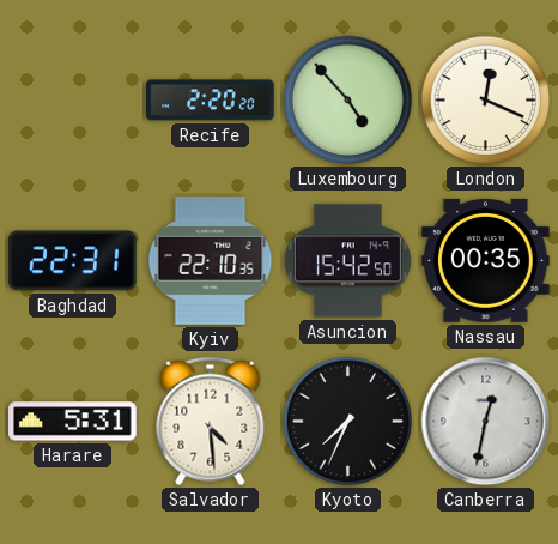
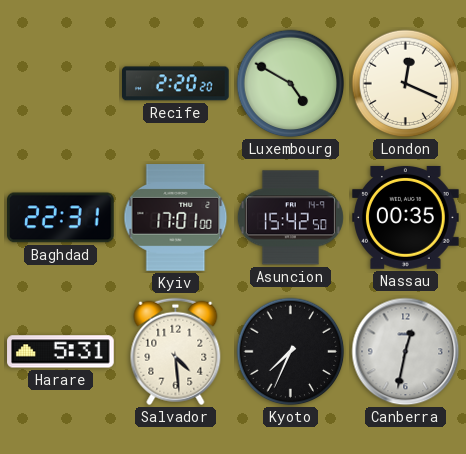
Luxembourg: 4:53 -> 4:50
Kyiv: 22:10 -> 17:01
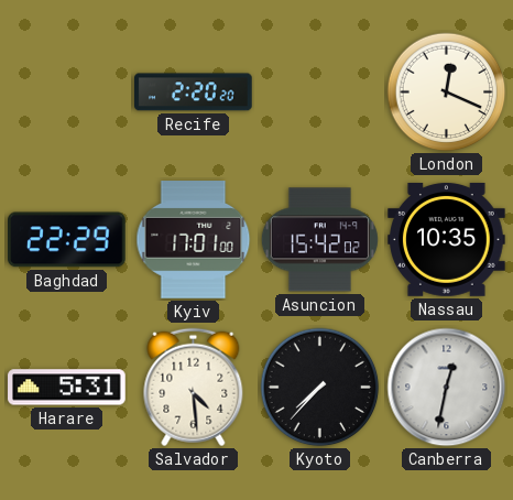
Luxembourg: 4:50 -> none
Baghdad: 22:31 -> 22:29
Asuncion: 15:42:50 -> 15:42:02
Nassau: 00:35 -> 10:35
Kyoto: 7:34 -> 7:37
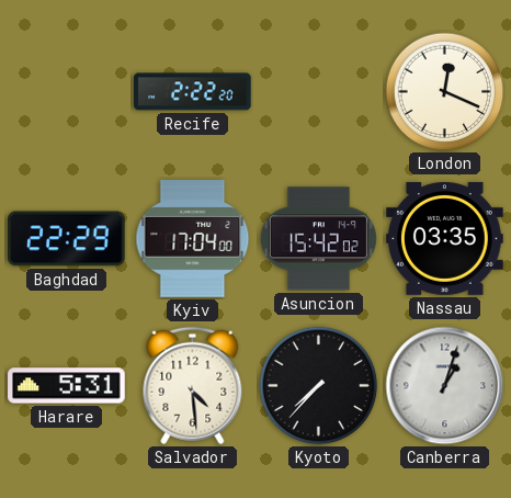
Recife: 2:20 -> 2:22
Kyiv: 17:01 -> 17:04
Nassau: 10:35 -> 03:35
Canberra: 12:32 -> 1:03
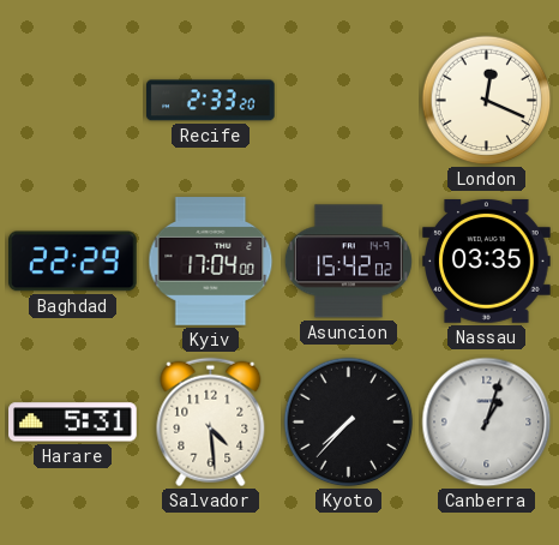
Recife: 2:22 -> 2:33
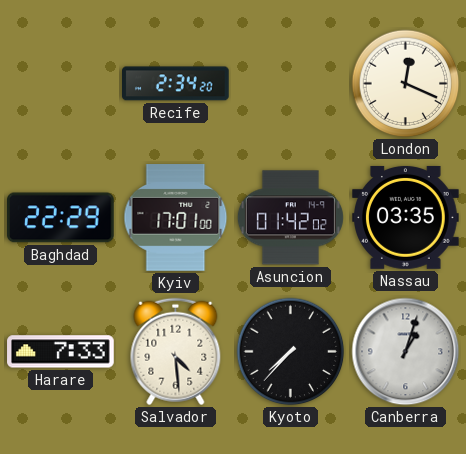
Recife: 2:33 -> 2:34
Kyiv: 17:04 -> 17:01
Asuncion: 15:42 -> 01:42
Harare: 5:31 -> 7:33
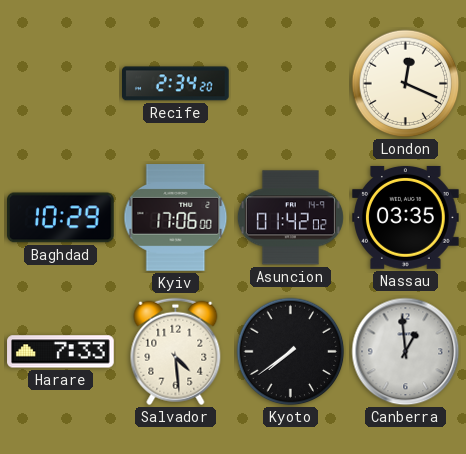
Baghdad: 22:29 -> 10:29
Kyiv: 17:01 -> 17:06
Kyoto: 7:37 -> 7:39
Canberra: 1:03 -> 12:59
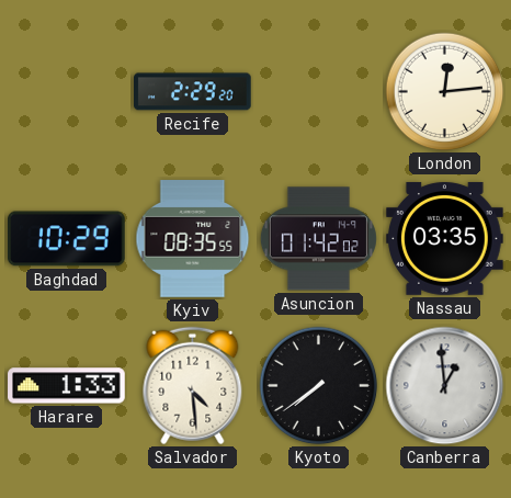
Recife: 2:34 -> 2:29
London: 12:19 -> 12:14
Kyiv: 17:06 -> 08:35
Harare: 7:33 -> 1:33
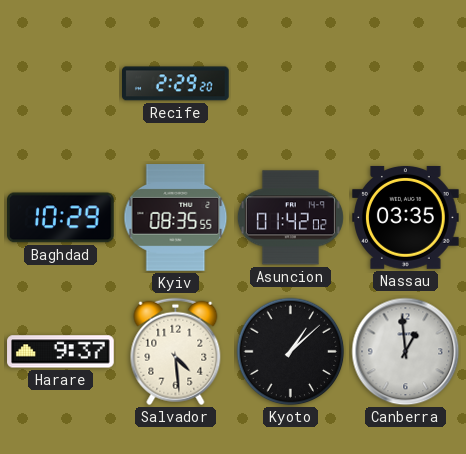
London: 12:14 -> none
Harare: 1:33 -> 9:37
Kyoto: 7:39 -> 1:08
